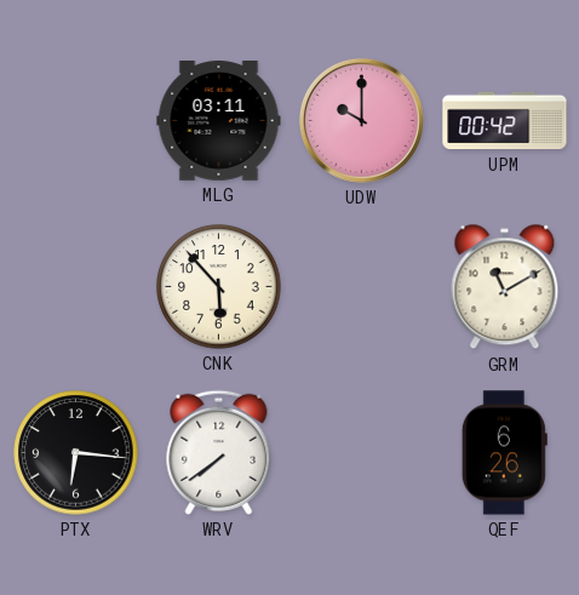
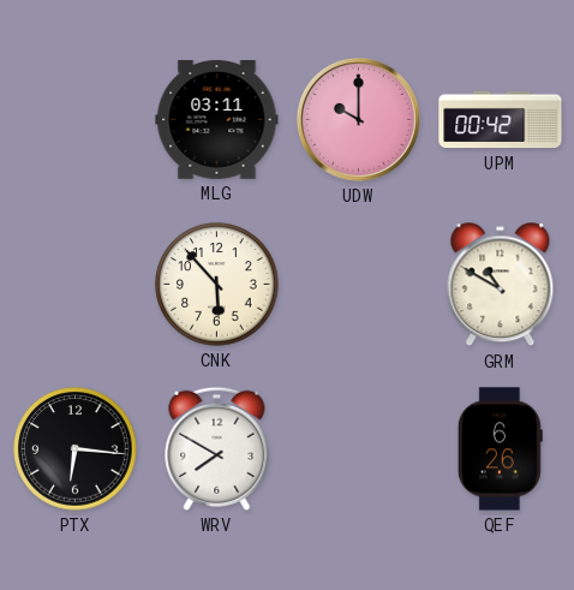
GRM: 11:10 -> 10:50
WRV: 7:39 -> 7:50
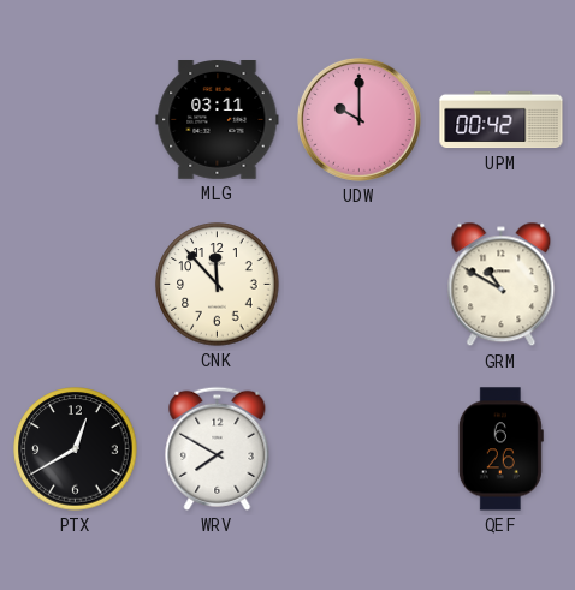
CNK: 5:53 -> 11:53
PTX: 6:16 -> 12:40
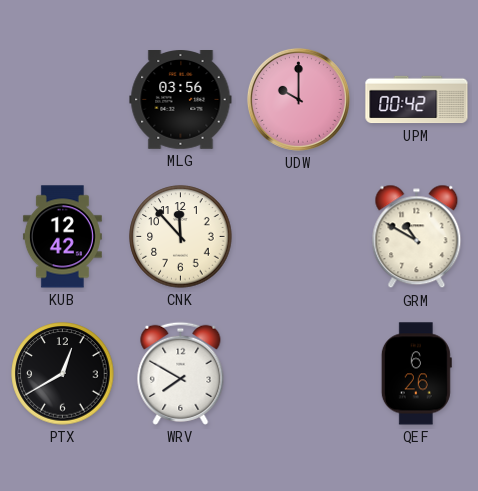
MLG: 03:11 -> 03:56
KUB: none -> 12:42
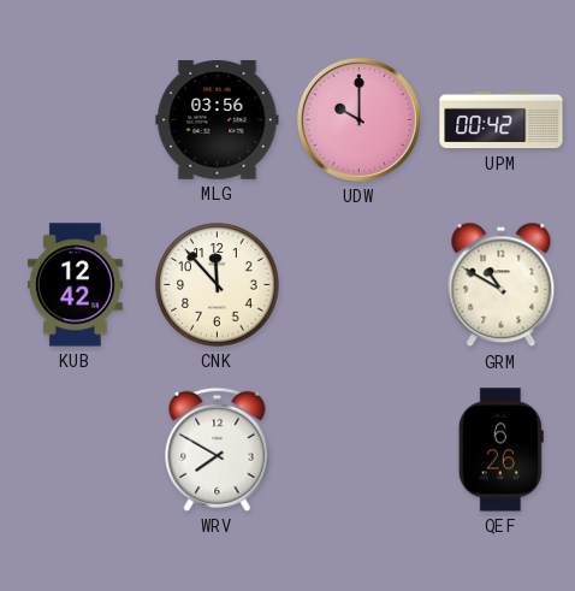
PTX: 12:40 -> none
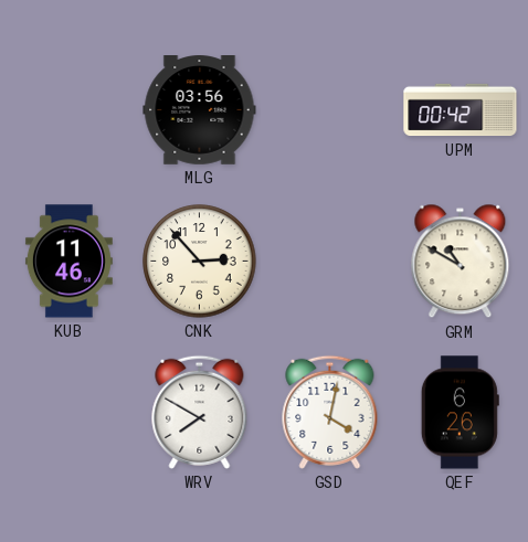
UDW: 10:00 -> none
KUB: 12:42 -> 11:46
CNK: 11:53 -> 2:53
GSD: none -> 4:02
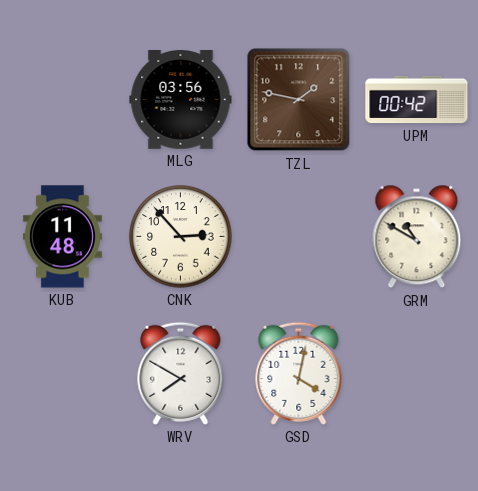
TZL: none -> 1:47
KUB: 11:46 -> 11:48
QEF: 6:26 -> none
